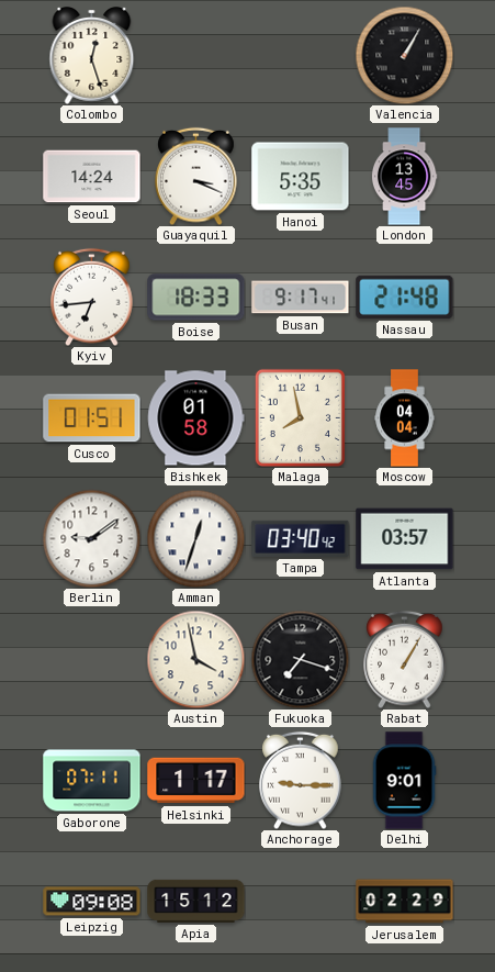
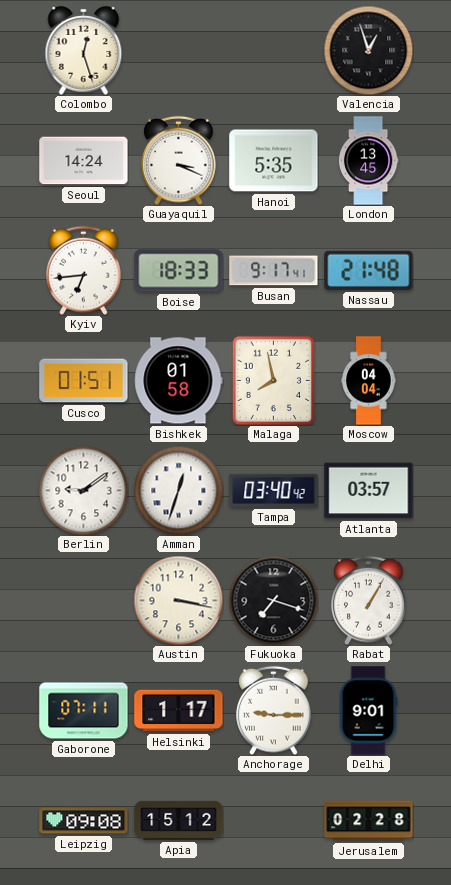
Valencia: 1:05 -> 12:57
Austin: 3:58 -> 3:17
Jerusalem: 02:29 -> 02:28
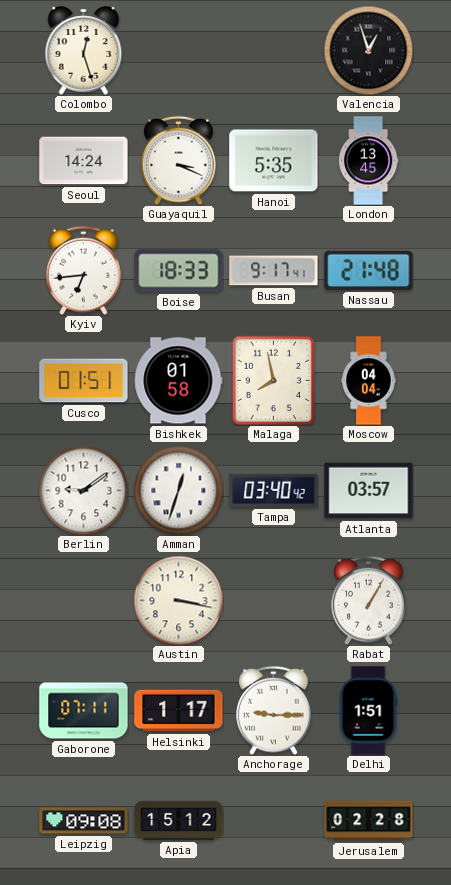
Fukuoka: 7:18 -> none
Delhi: 9:01 -> 1:51
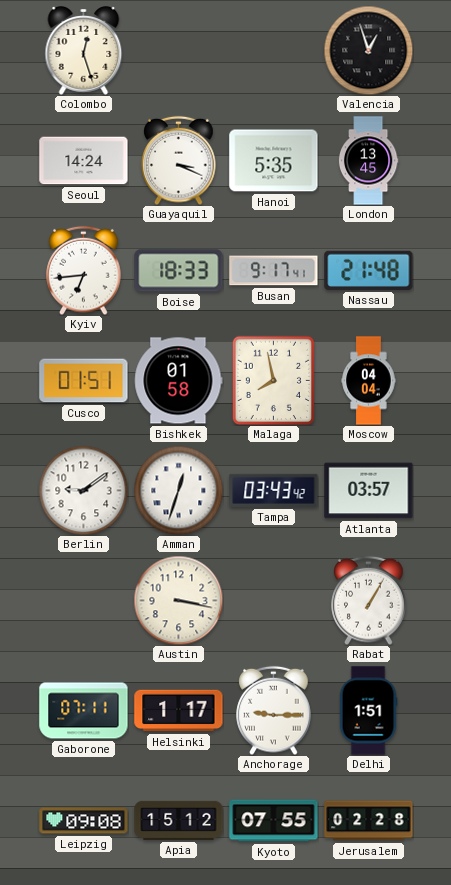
Tampa: 03:40 -> 03:43
Kyoto: none -> 07:55
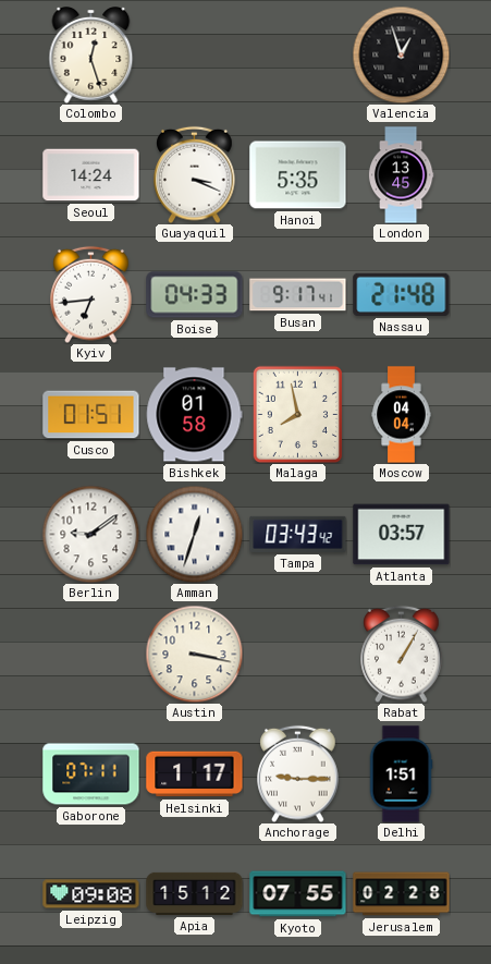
Boise: 18:33 -> 04:33
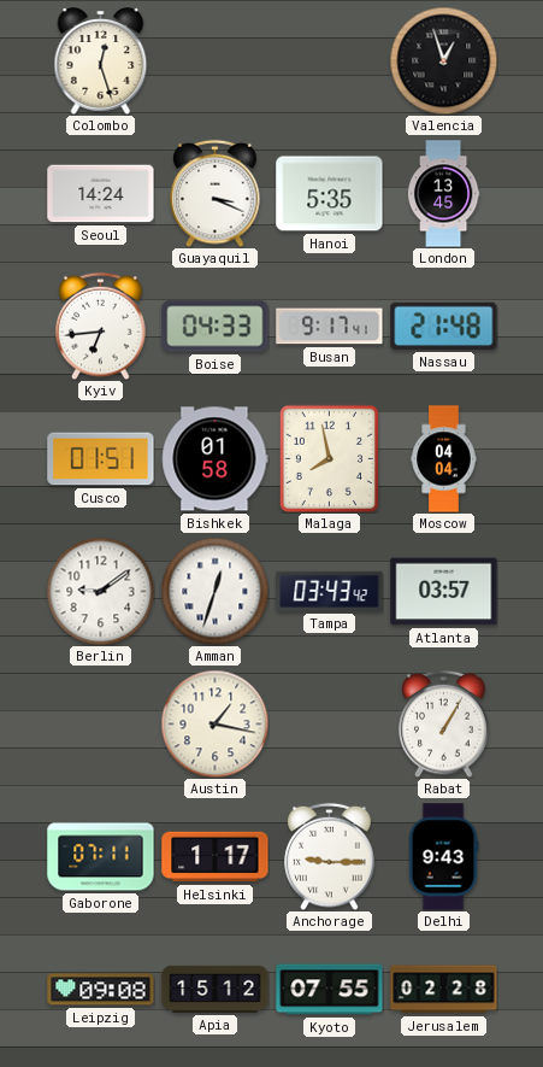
Austin: 3:17 -> 1:17
Delhi: 1:51 -> 9:43
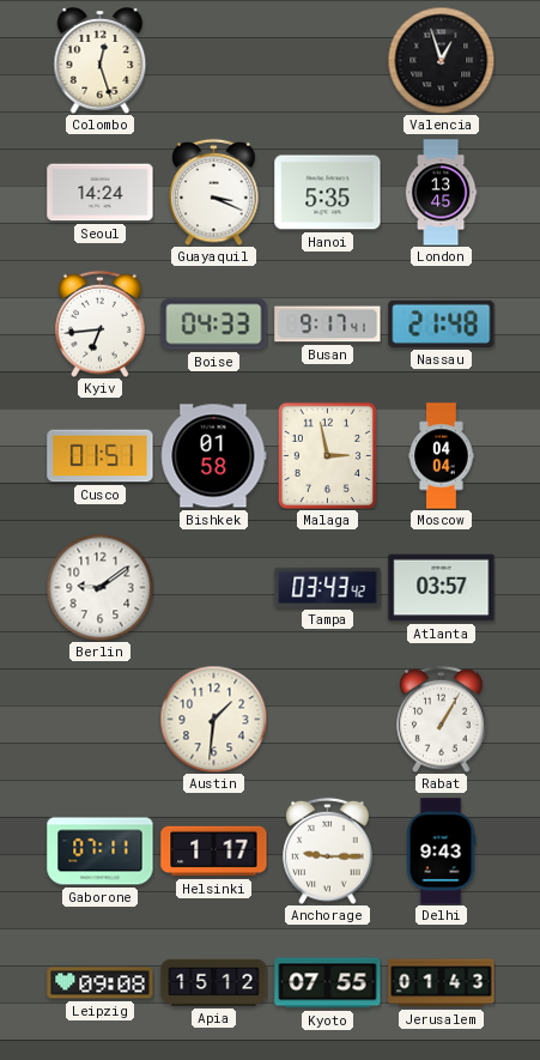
Malaga: 7:58 -> 2:58
Amman: 12:33 -> none
Austin: 1:17 -> 1:31
Jerusalem: 02:28 -> 01:43
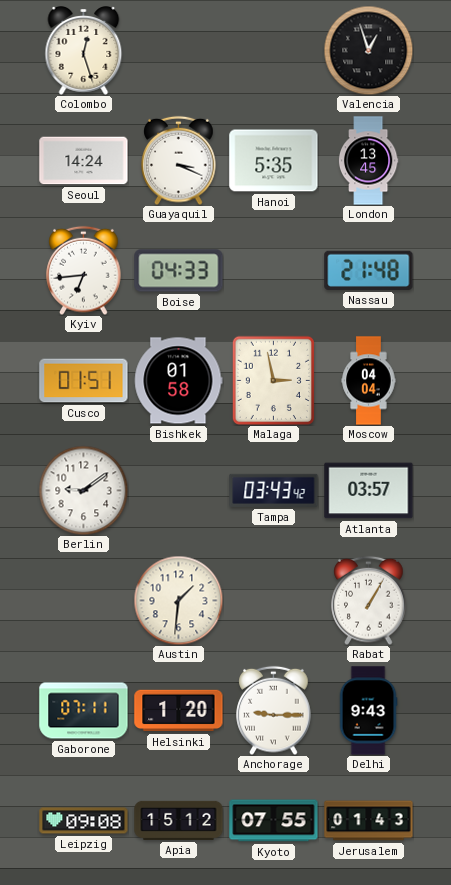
Busan: 9:17 -> none
Helsinki: 1:17 -> 1:20
